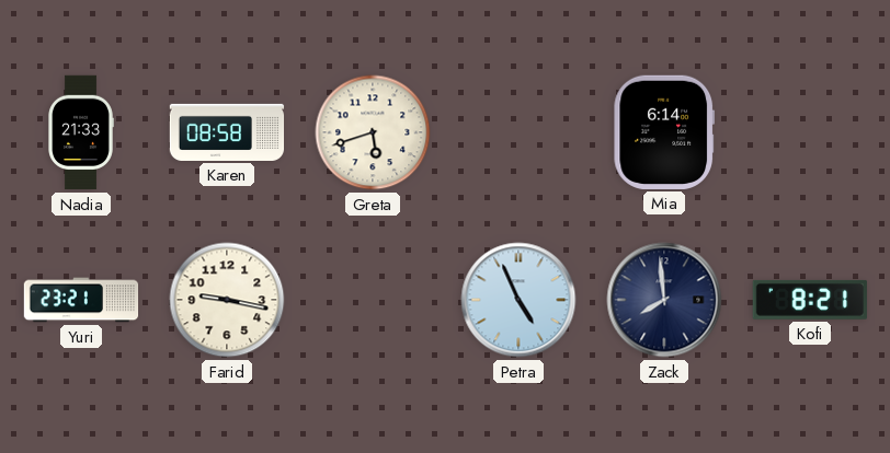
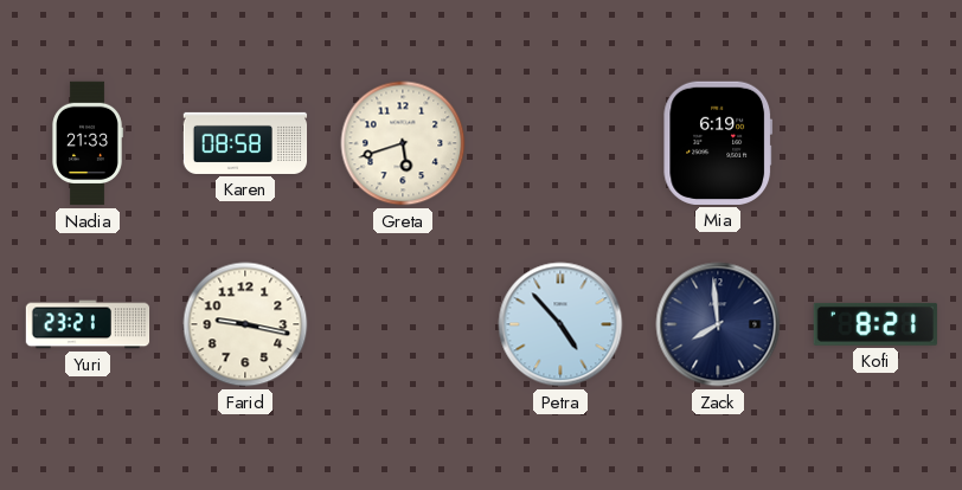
Mia: 6:14 -> 6:19
Petra: 4:56 -> 4:53
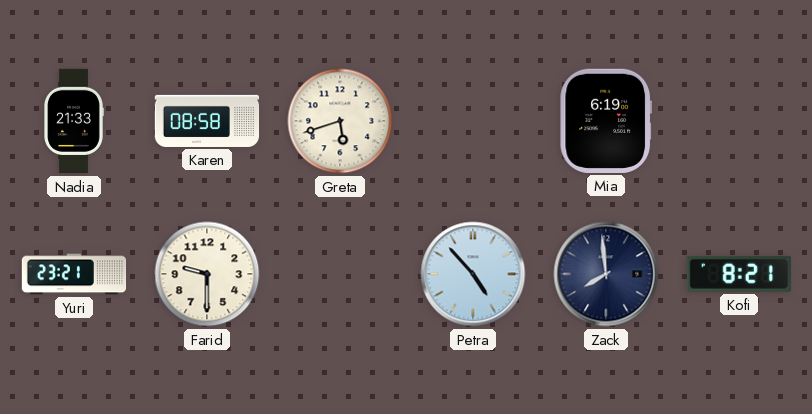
Farid: 9:17 -> 9:30
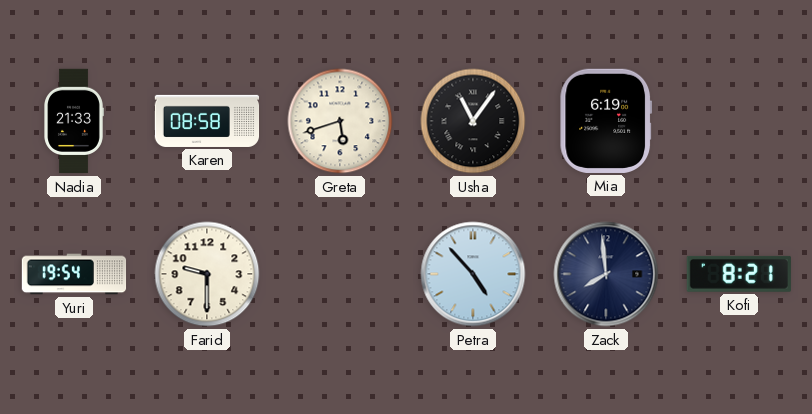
Usha: none -> 11:06
Yuri: 23:21 -> 19:54
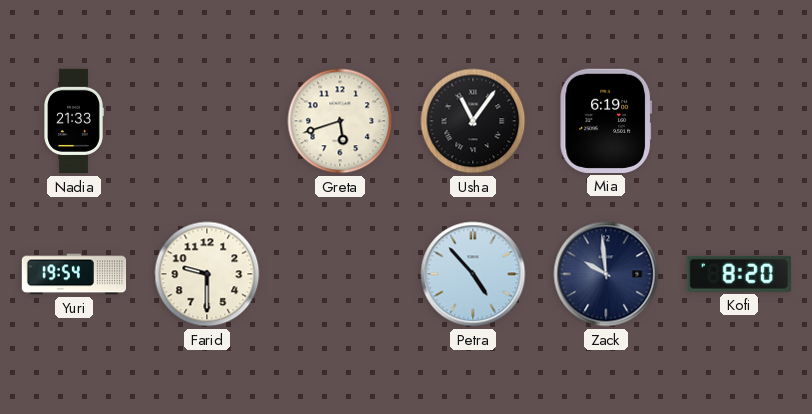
Karen: 08:58 -> none
Zack: 7:59 -> 9:59
Kofi: 8:21 -> 8:20
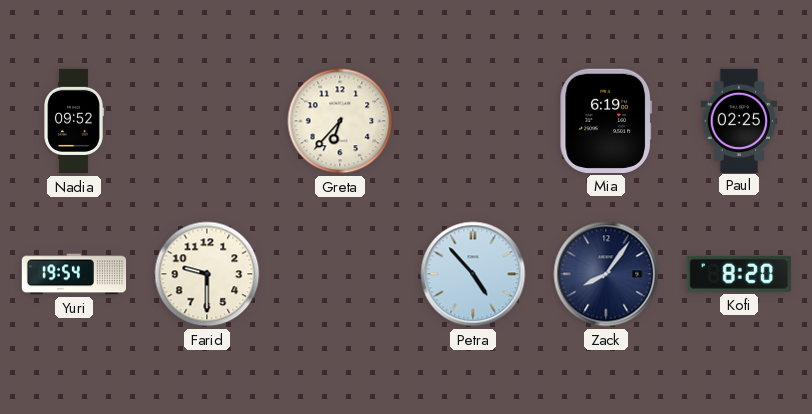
Nadia: 21:33 -> 09:52
Greta: 5:42 -> 6:37
Usha: 11:06 -> none
Paul: none -> 02:25
Zack: 9:59 -> 8:06
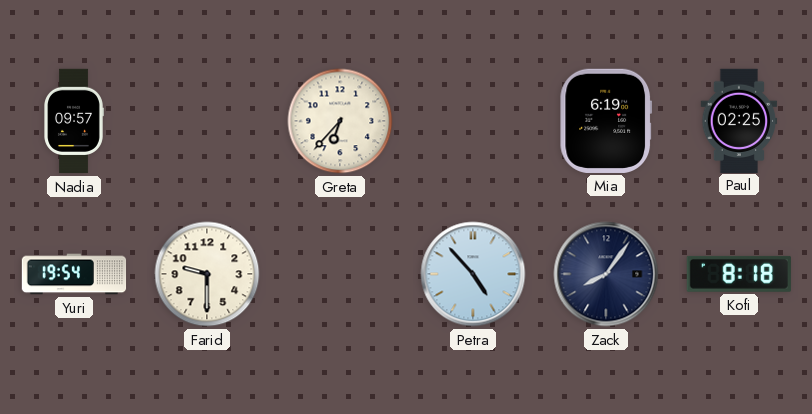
Nadia: 09:52 -> 09:57
Kofi: 8:20 -> 8:18
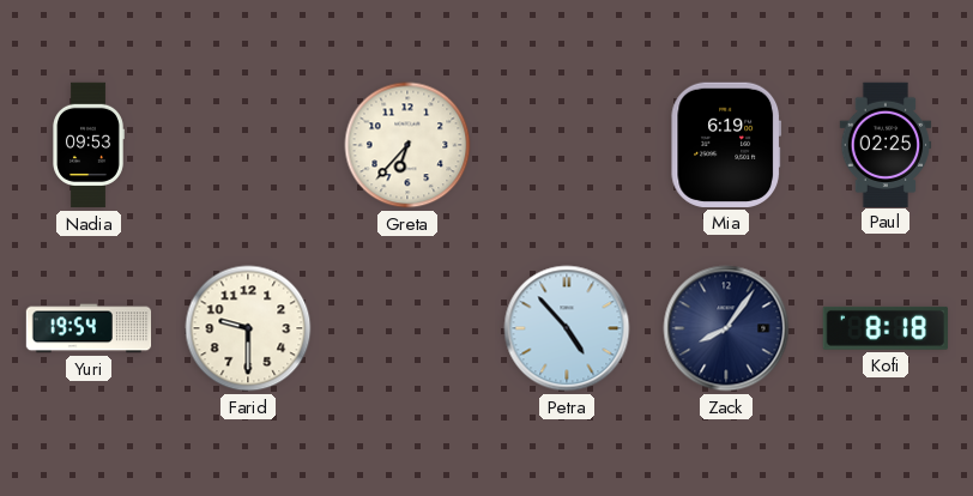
Nadia: 09:57 -> 09:53
